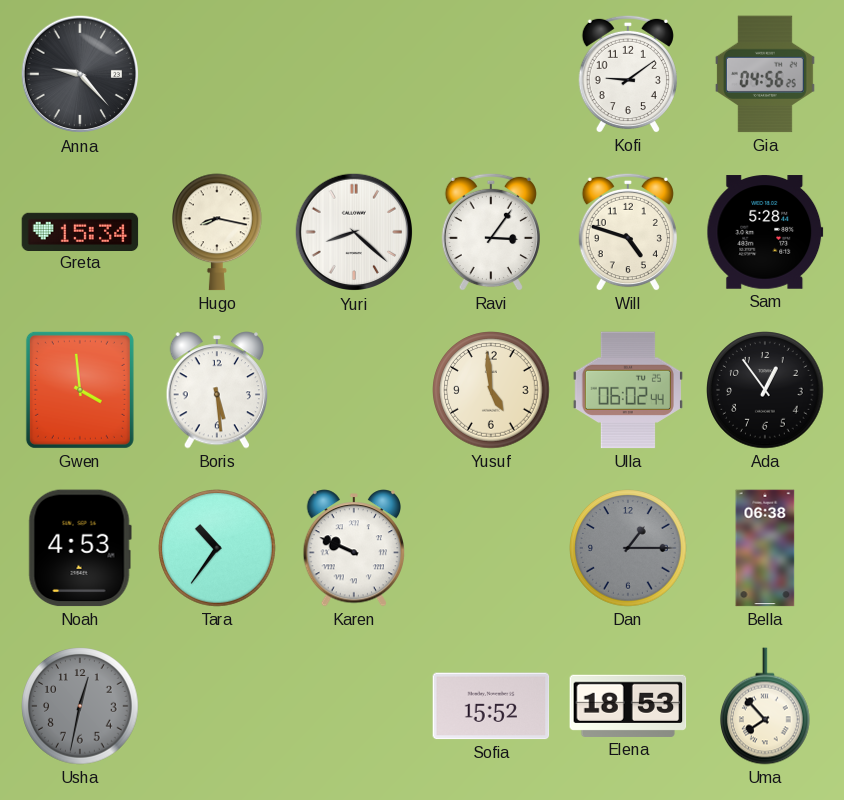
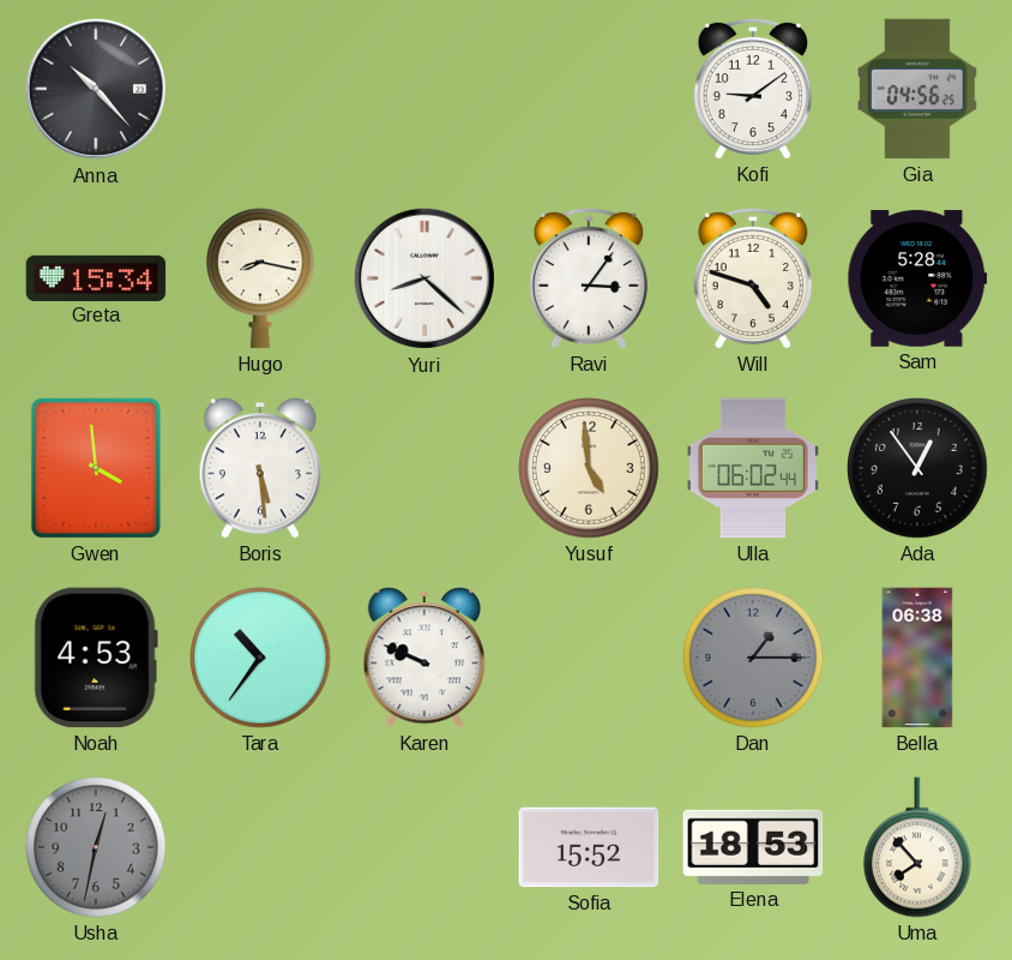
Anna: 9:23 -> 10:23
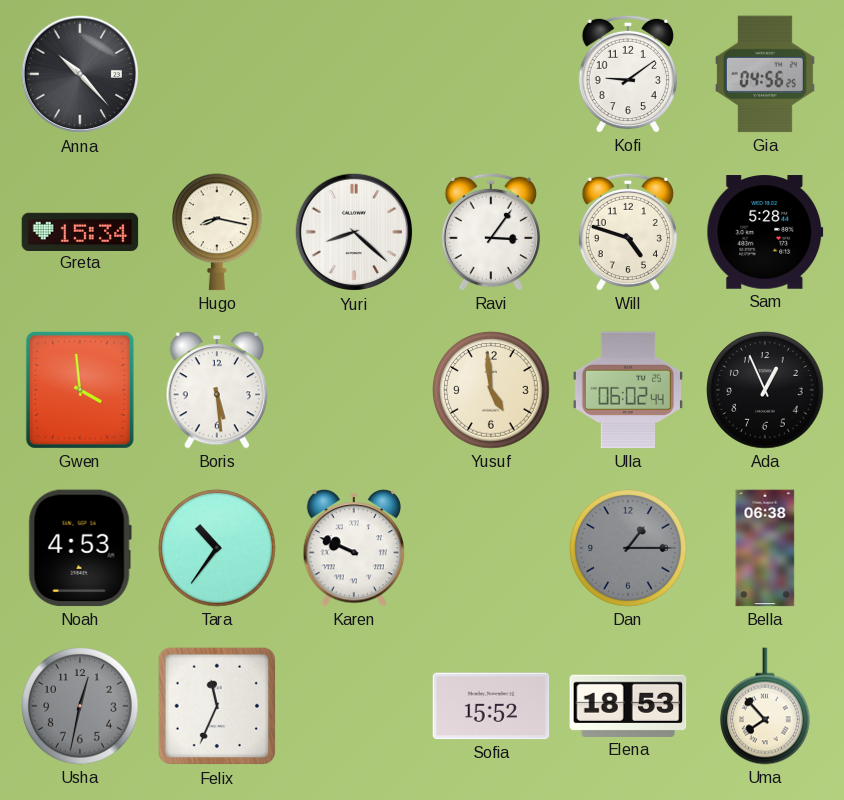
Ada: 12:54 -> 12:56
Felix: none -> 11:34
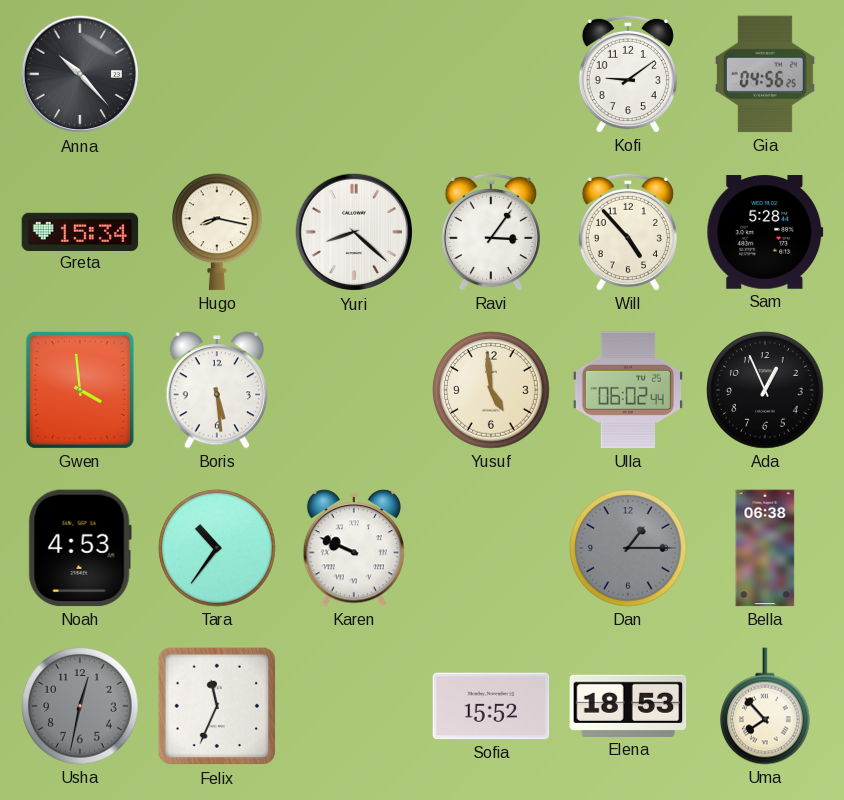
Will: 4:48 -> 4:53
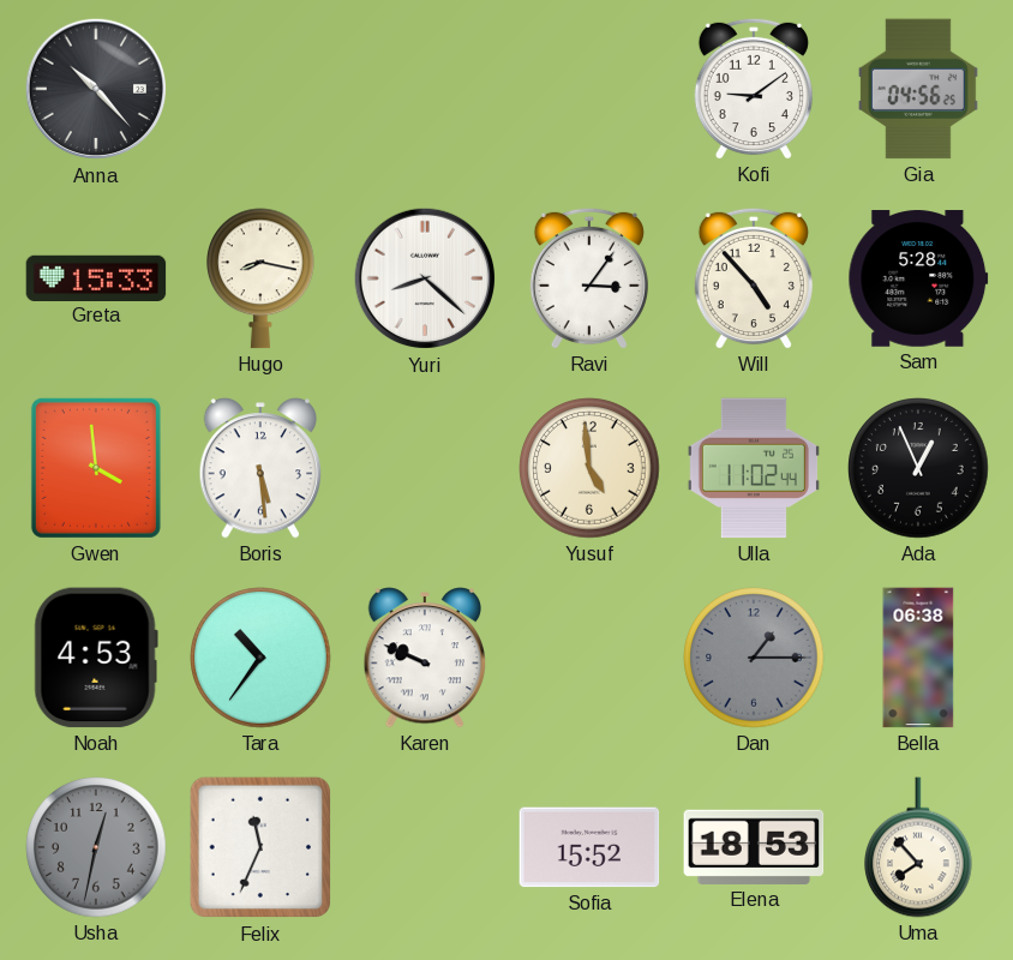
Greta: 15:34 -> 15:33
Ulla: 06:02 -> 11:02
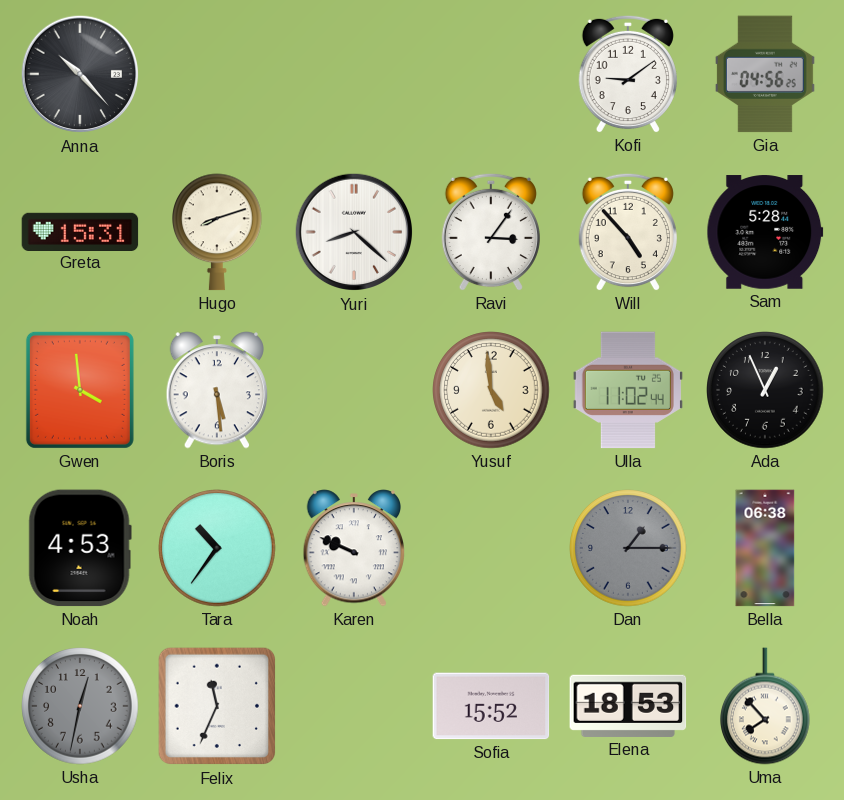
Greta: 15:33 -> 15:31
Hugo: 8:17 -> 8:12
